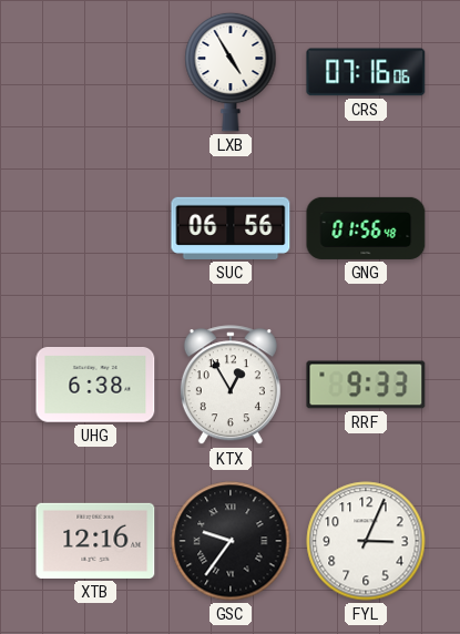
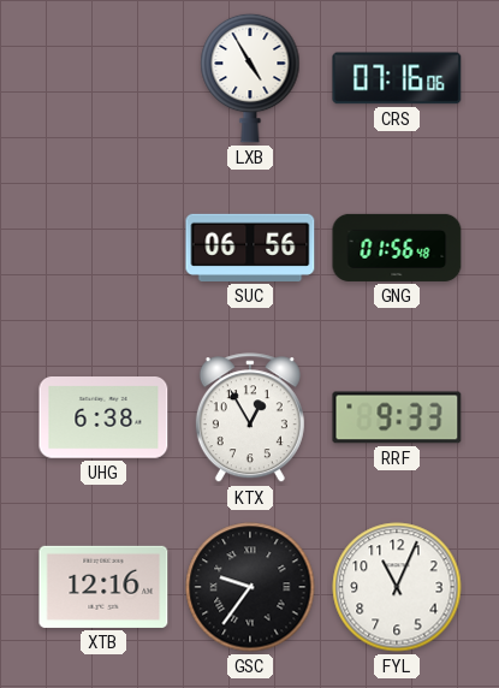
FYL: 3:04 -> 11:04
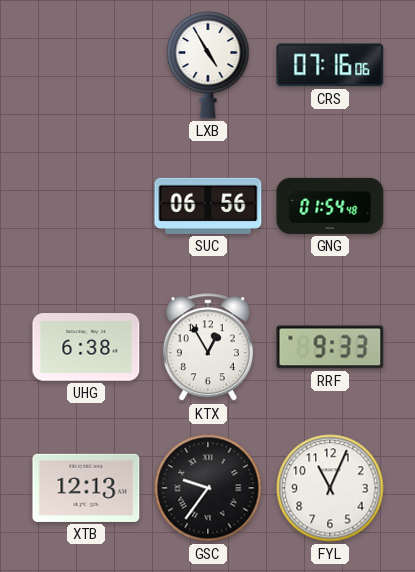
GNG: 01:56 -> 01:54
XTB: 12:16 -> 12:13
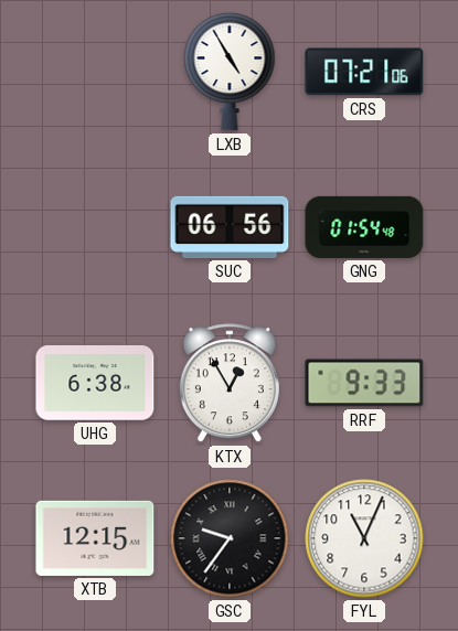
CRS: 07:16 -> 07:21
XTB: 12:13 -> 12:15
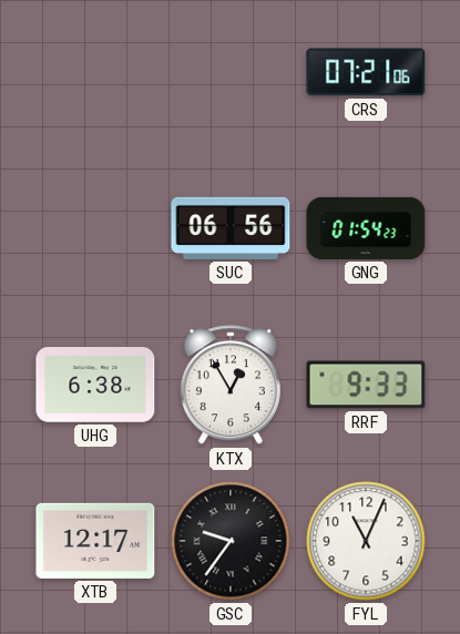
LXB: 4:55 -> none
GNG: 01:54:48 -> 01:54:23
XTB: 12:15 -> 12:17
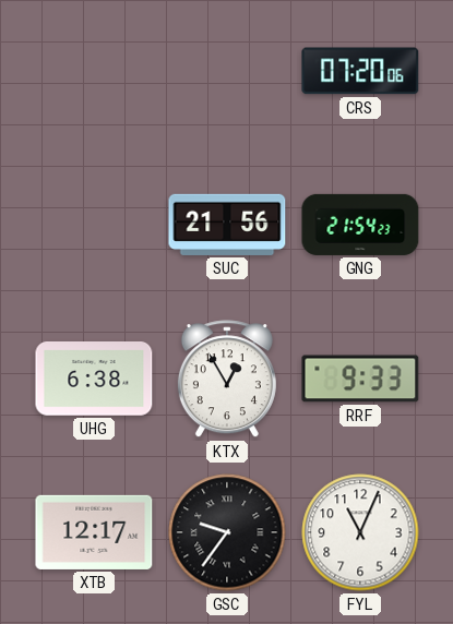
CRS: 07:21 -> 07:20
SUC: 06:56 -> 21:56
GNG: 01:54 -> 21:54
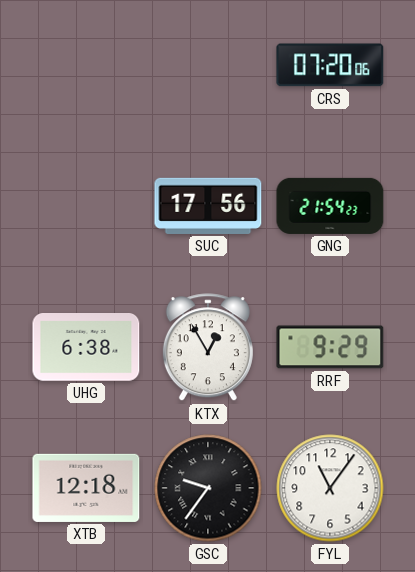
SUC: 21:56 -> 17:56
RRF: 9:33 -> 9:29
XTB: 12:17 -> 12:18
FYL: 11:04 -> 11:06
